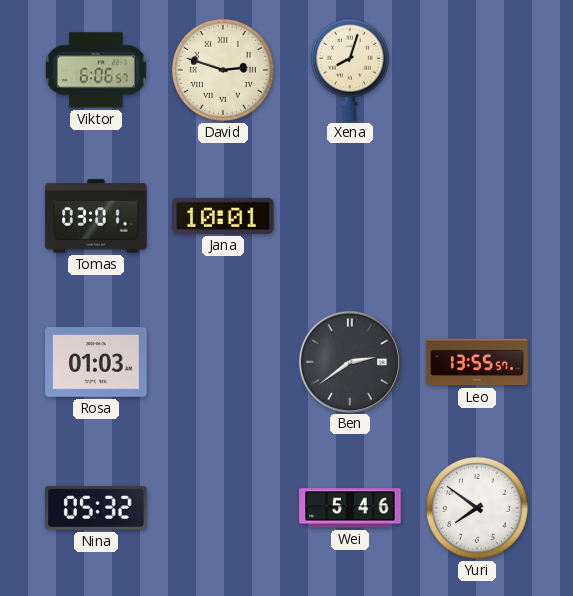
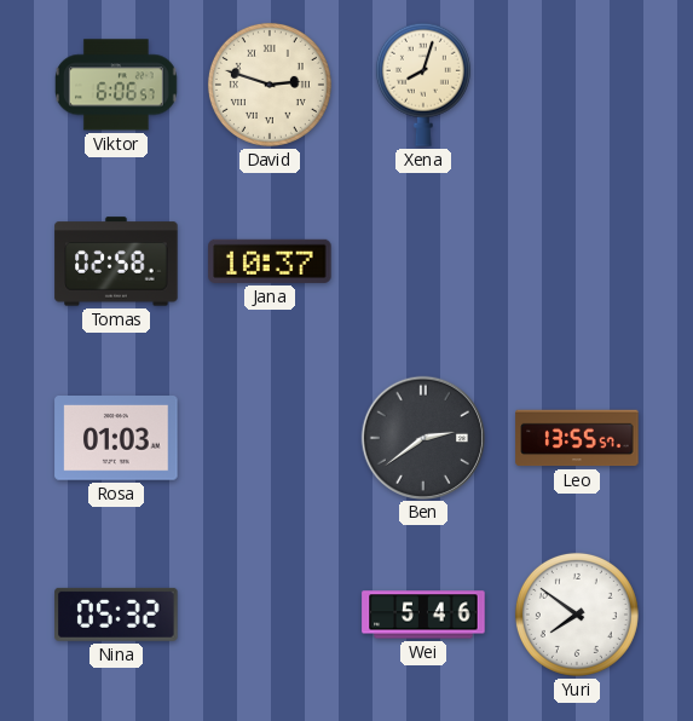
Tomas: 03:01 -> 02:58
Jana: 10:01 -> 10:37
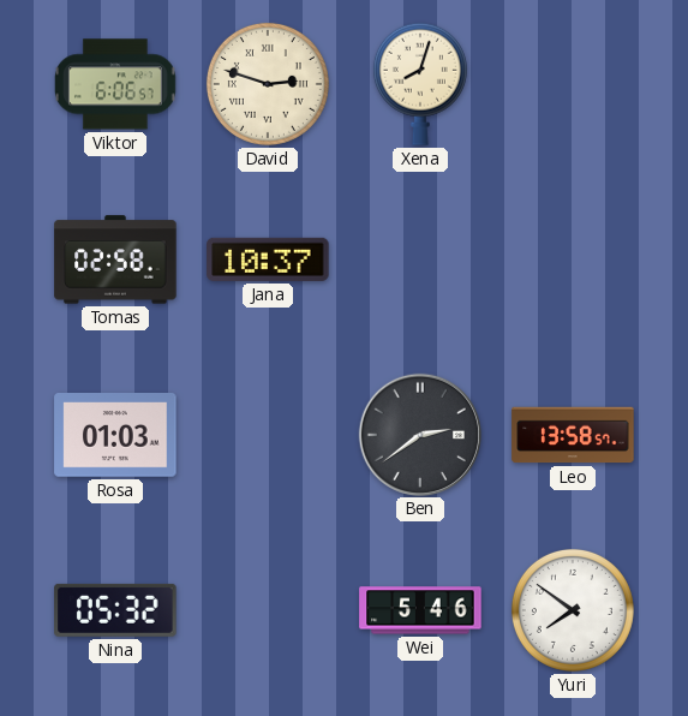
Leo: 13:55 -> 13:58
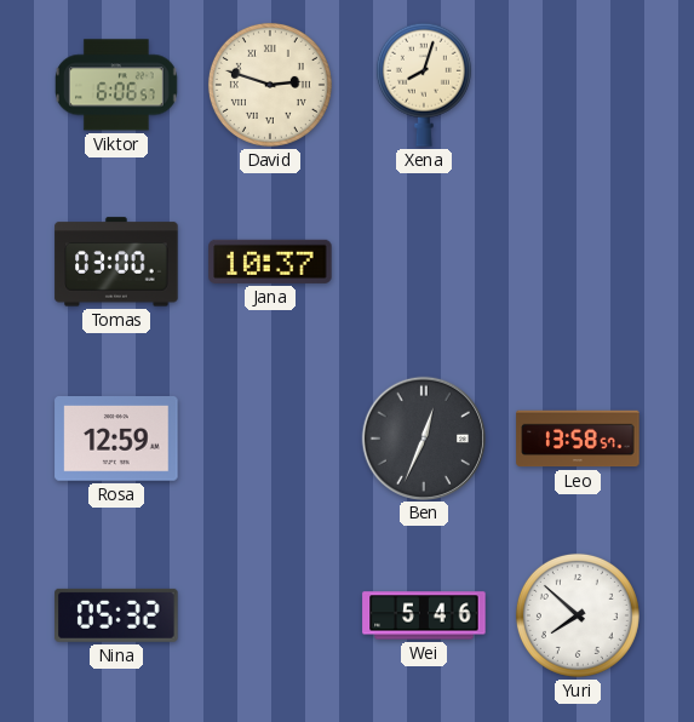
Tomas: 02:58 -> 03:00
Rosa: 01:03 -> 12:59
Ben: 2:39 -> 12:34
Yuri: 7:51 -> 7:52
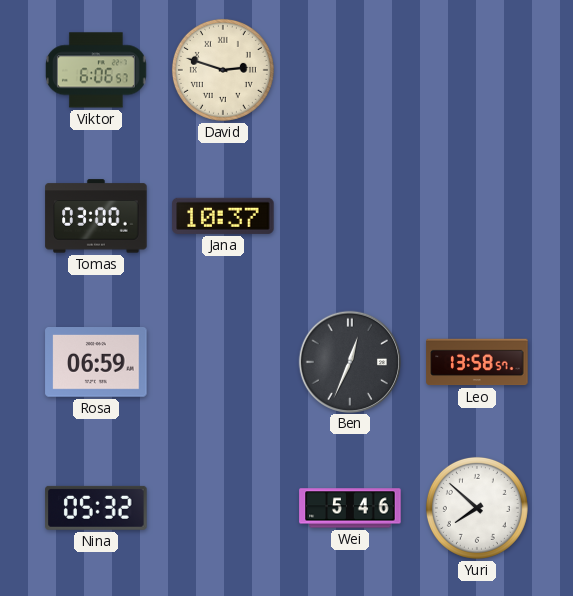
Xena: 8:03 -> none
Rosa: 12:59 -> 06:59
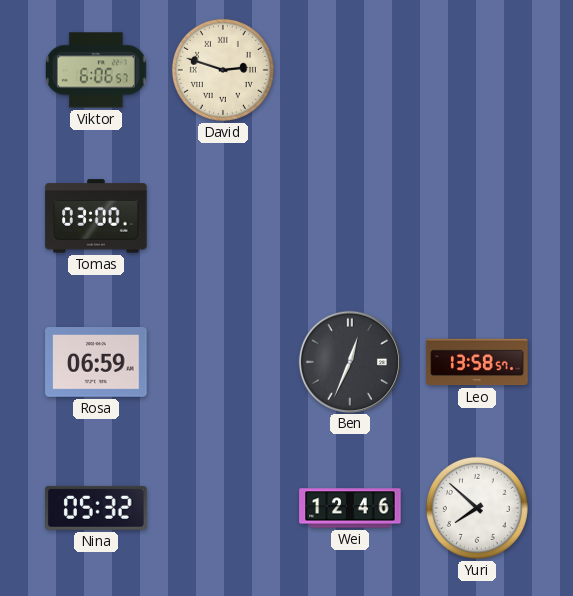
Jana: 10:37 -> none
Wei: 5:46 -> 12:46
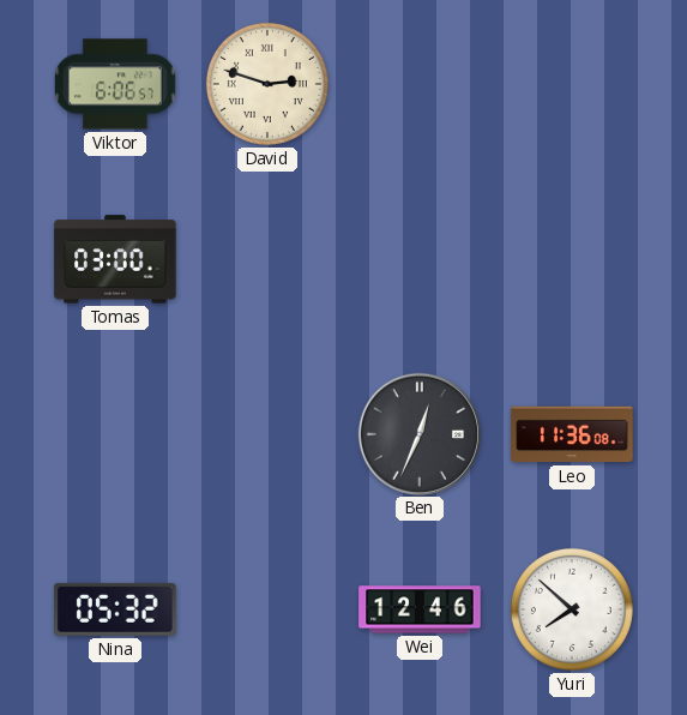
Rosa: 06:59 -> none
Leo: 13:58 -> 11:36
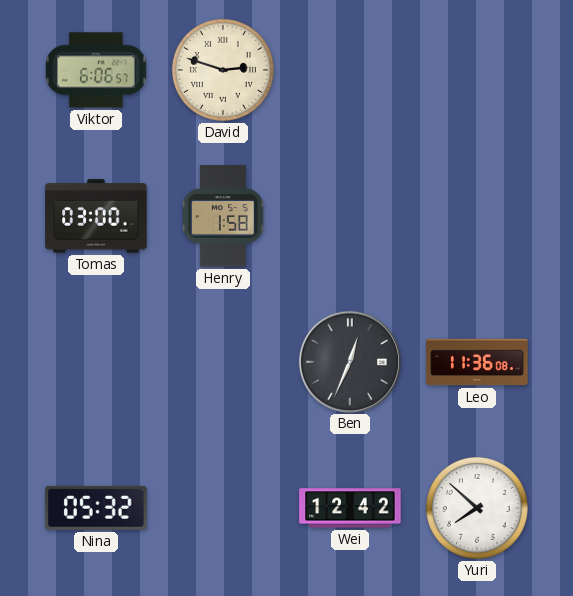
Henry: none -> 1:58
Wei: 12:46 -> 12:42
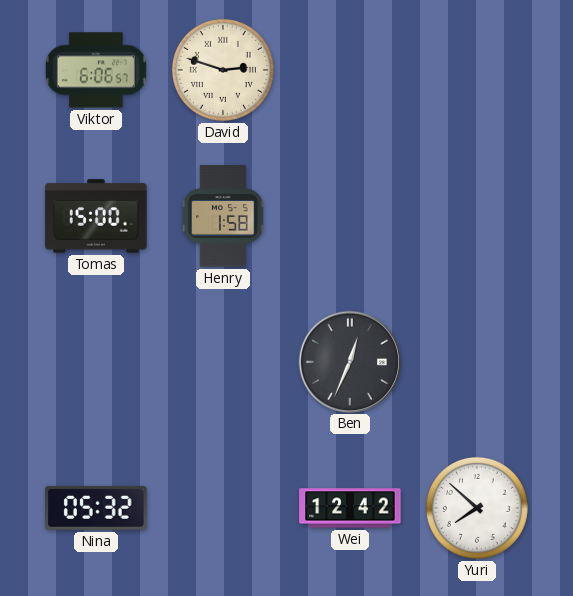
Tomas: 03:00 -> 15:00
Leo: 11:36 -> none
